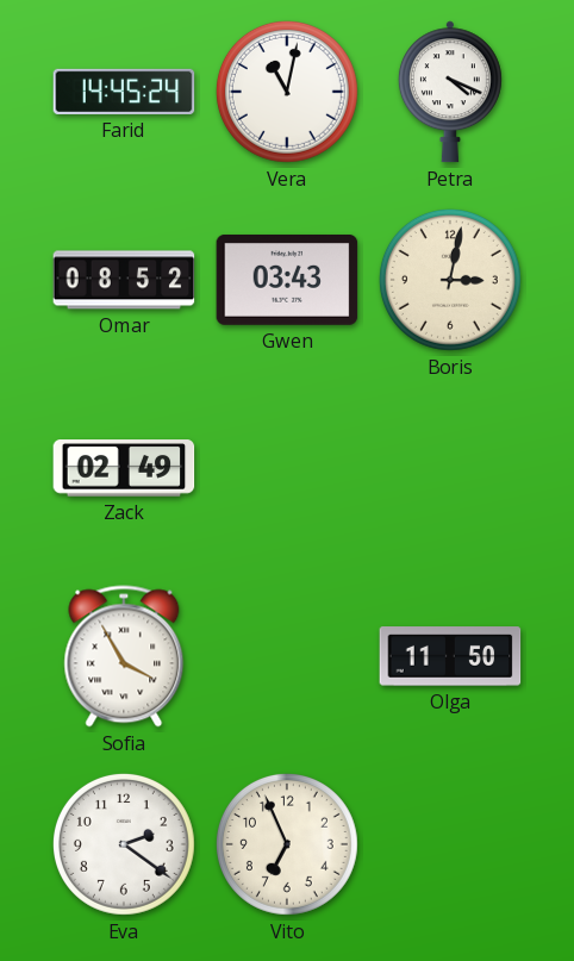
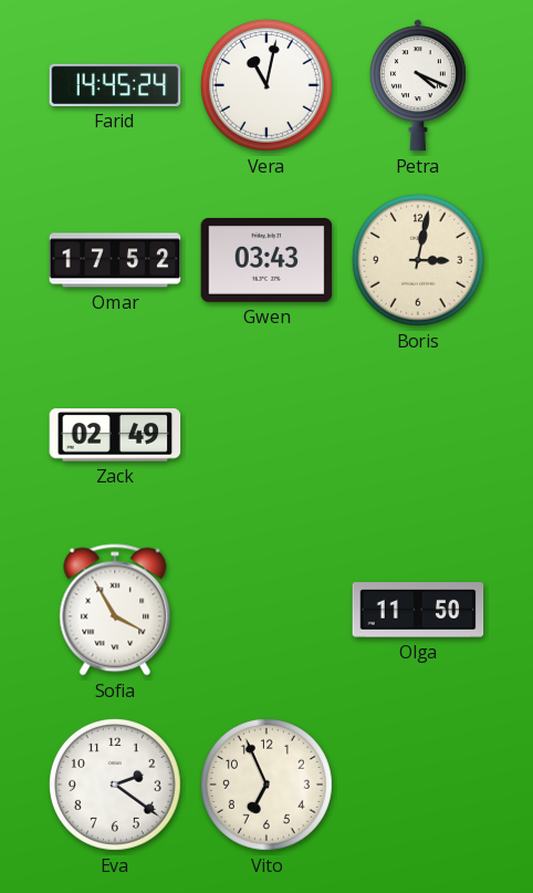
Omar: 08:52 -> 17:52
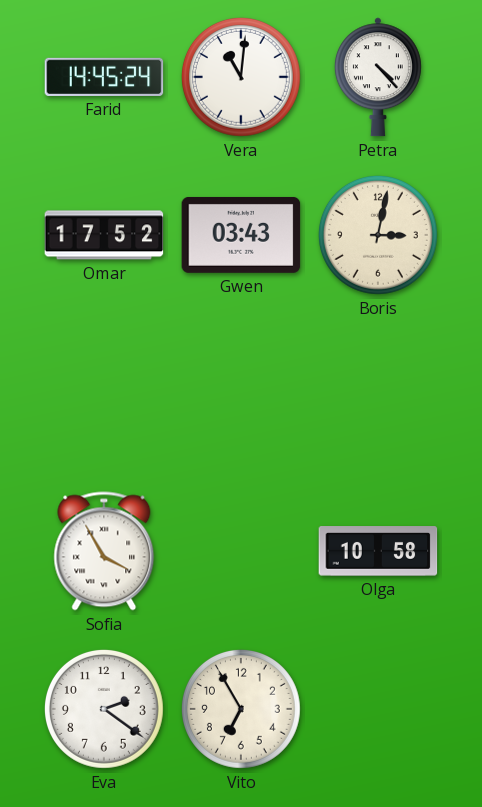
Vera: 11:02 -> 11:01
Petra: 4:19 -> 4:23
Zack: 02:49 -> none
Olga: 11:50 -> 10:58
Vito: 6:56 -> 6:55
